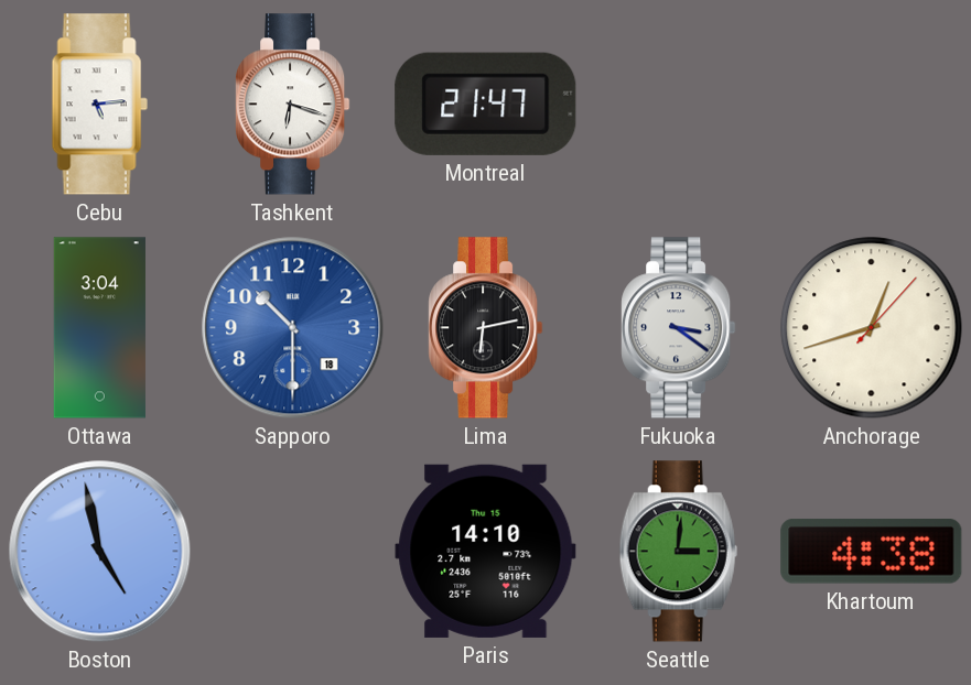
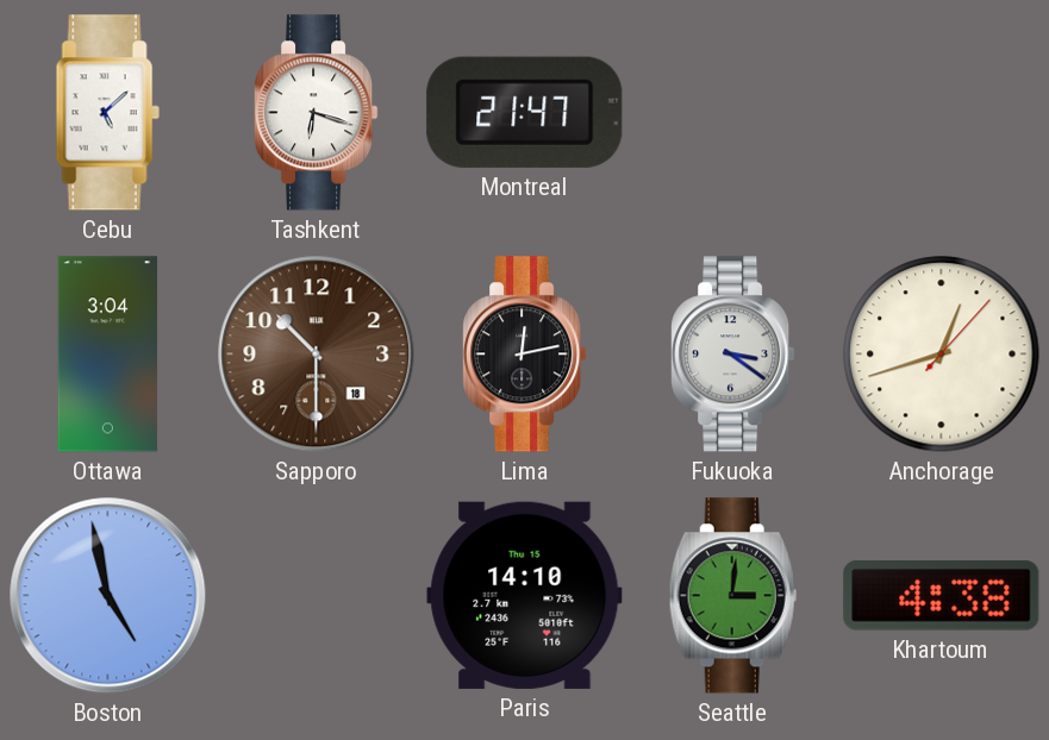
Cebu: 5:14 -> 5:08
Sapporo dial: blue -> brown
Lima: 6:13 -> 12:13
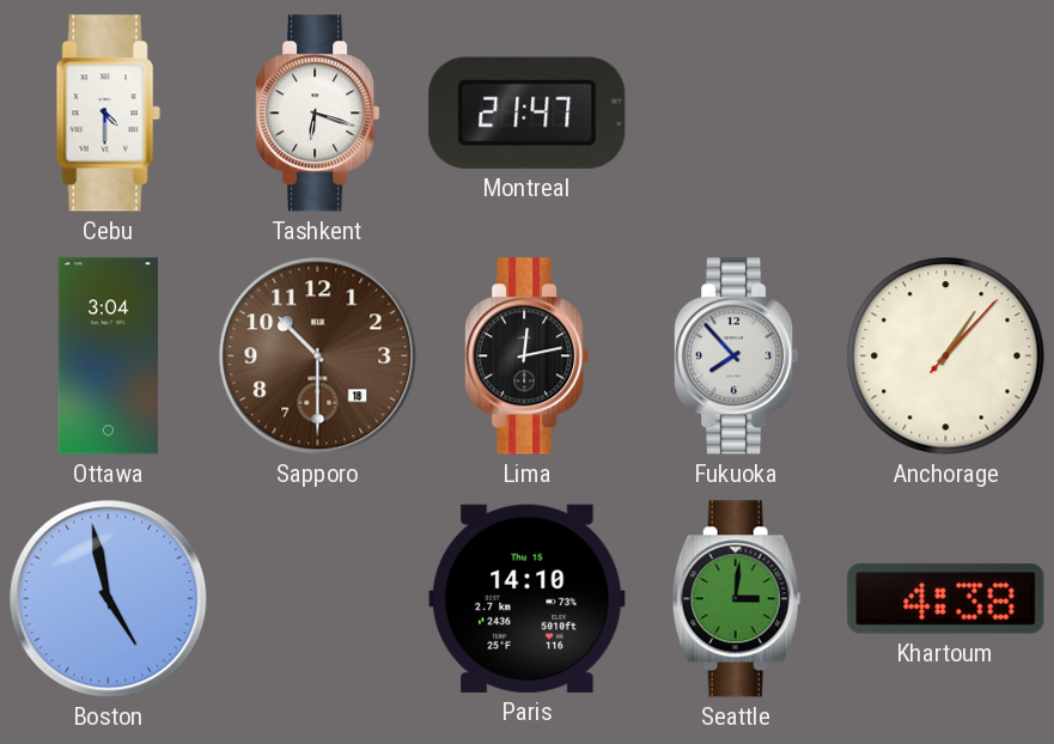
Cebu: 5:08 -> 4:30
Fukuoka: 3:21 -> 7:53
Anchorage: 12:42 -> 1:07
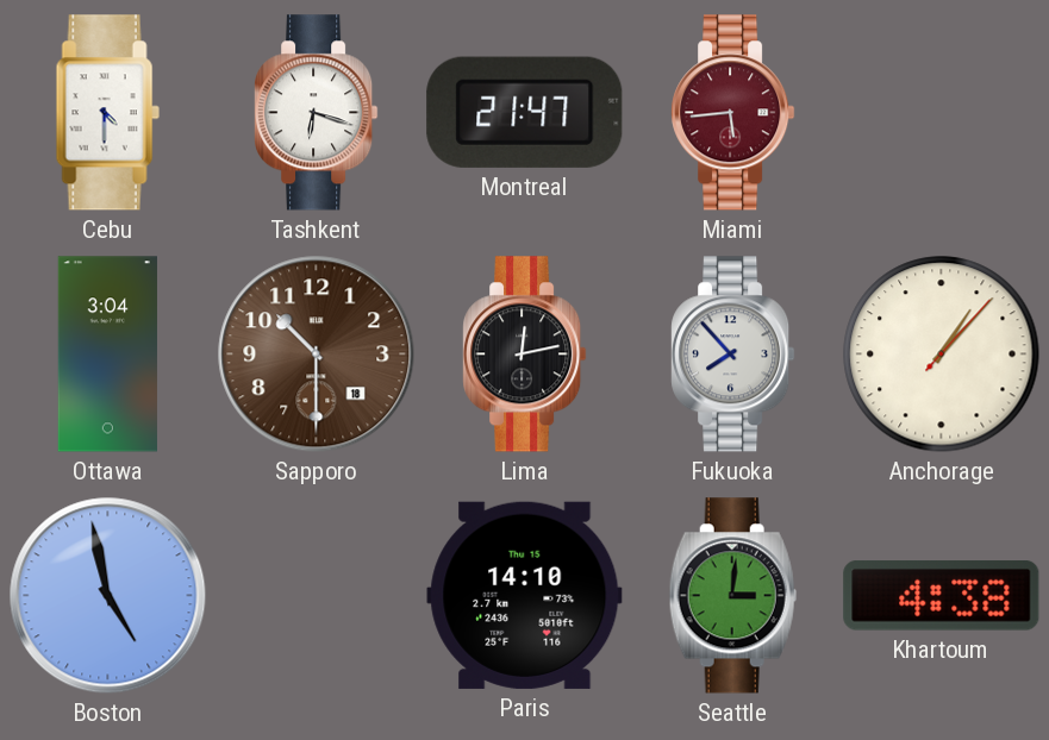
Miami: none -> 5:44
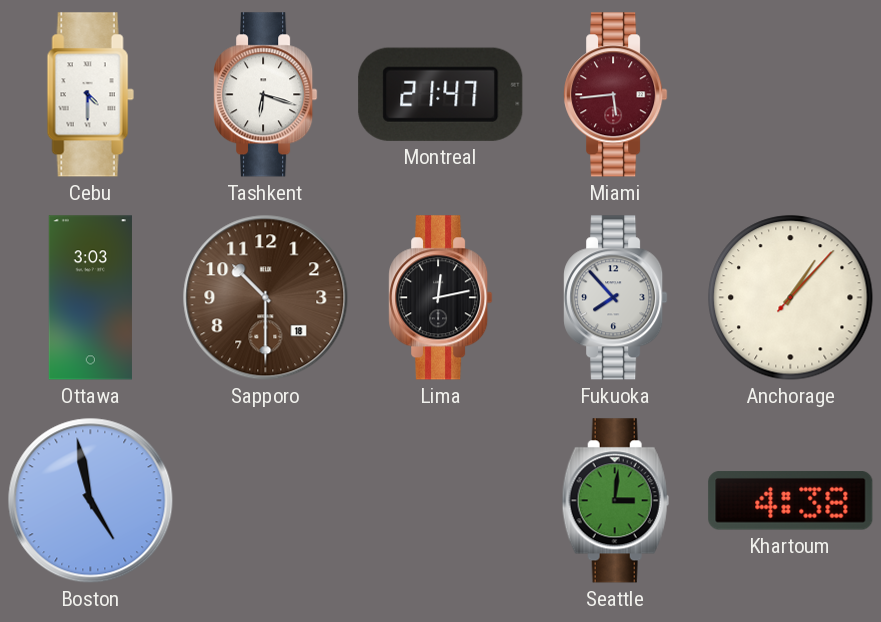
Ottawa: 3:04 -> 3:03
Paris: 14:10 -> none
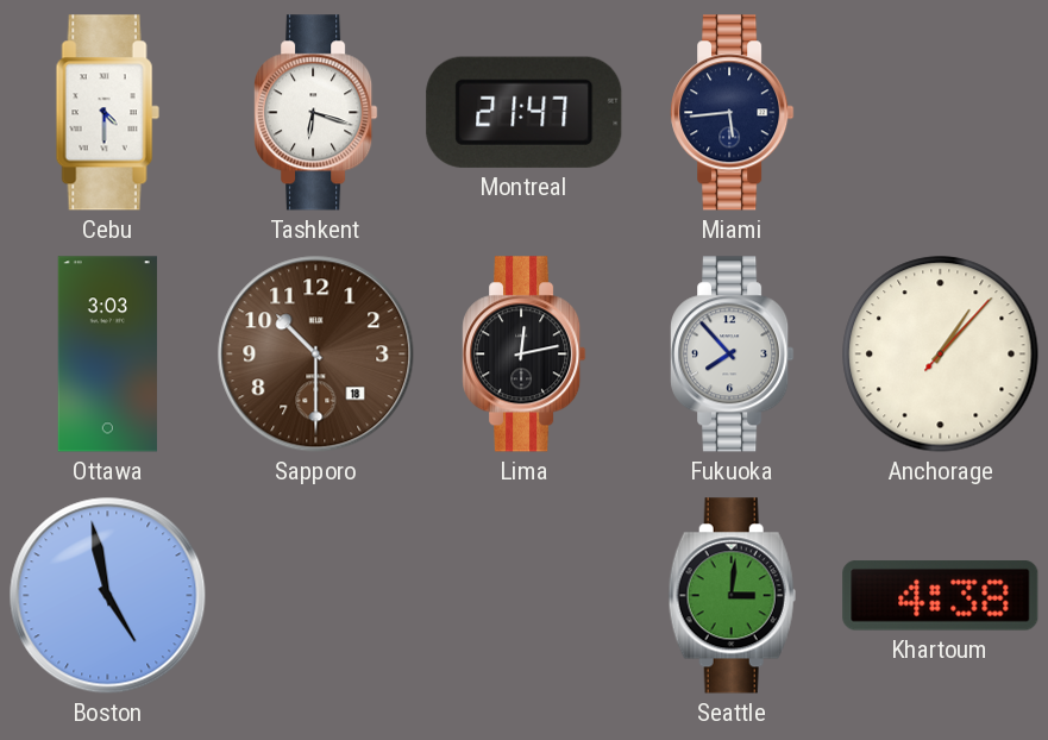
Miami dial: burgundy -> navy
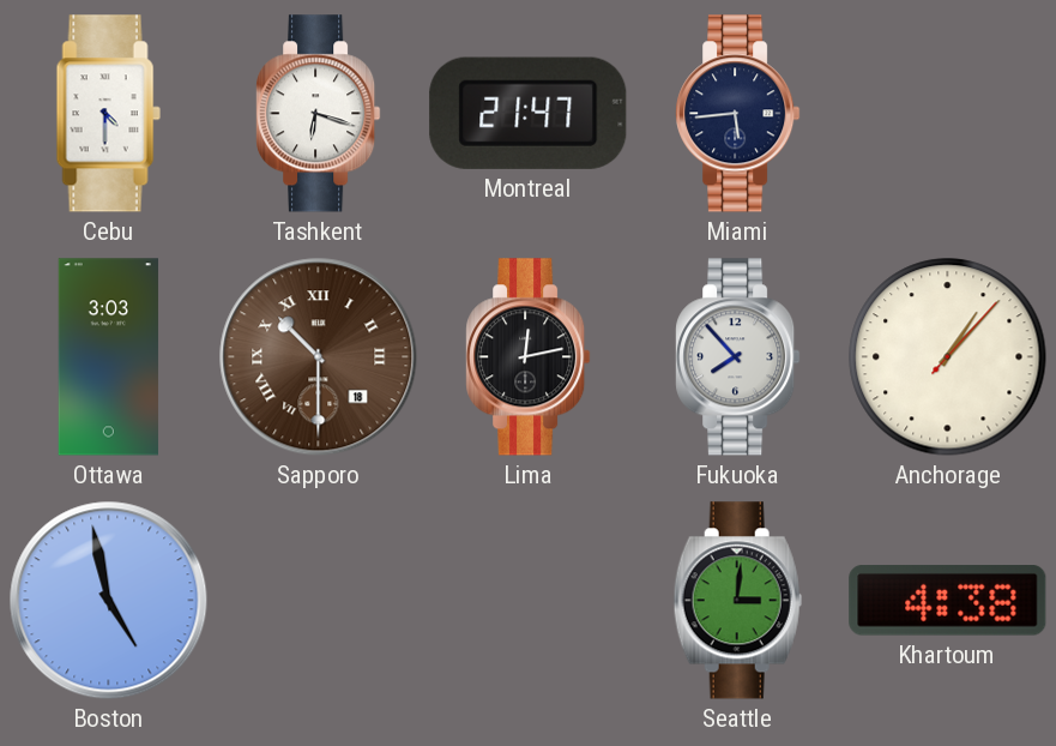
Sapporo numerals: Arabic -> Roman
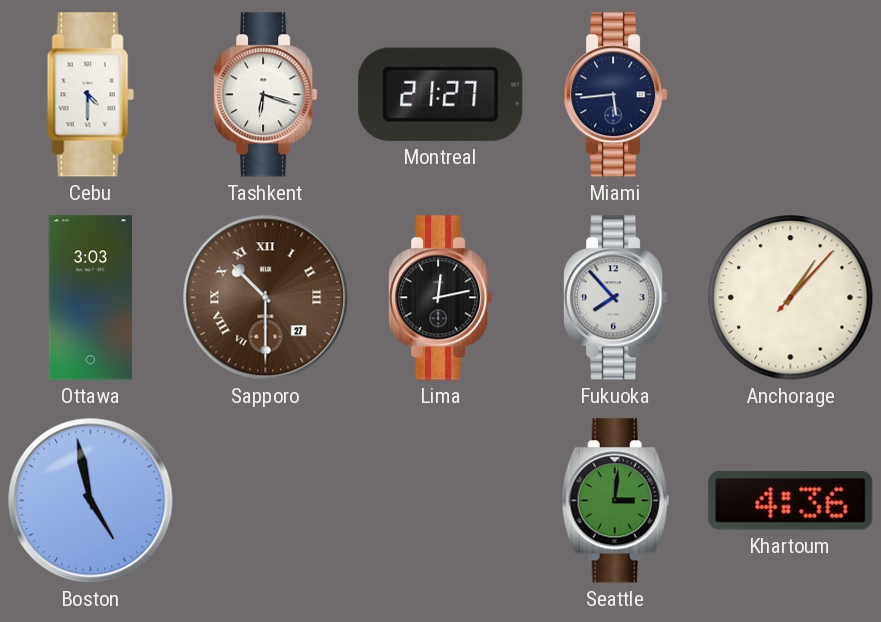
Montreal: 21:47 -> 21:27
Sapporo date: 18 -> 27
Khartoum: 4:38 -> 4:36
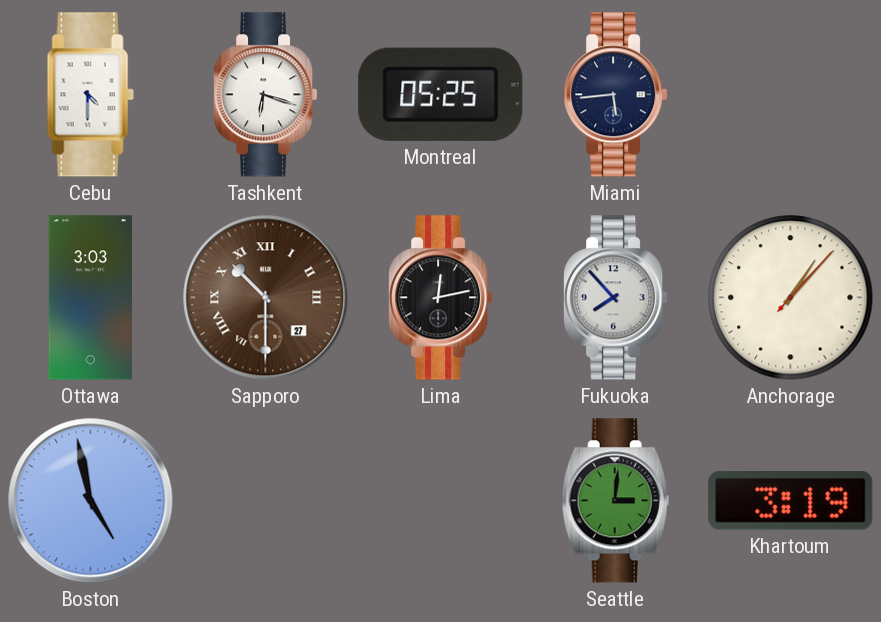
Montreal: 21:27 -> 05:25
Khartoum: 4:36 -> 3:19
